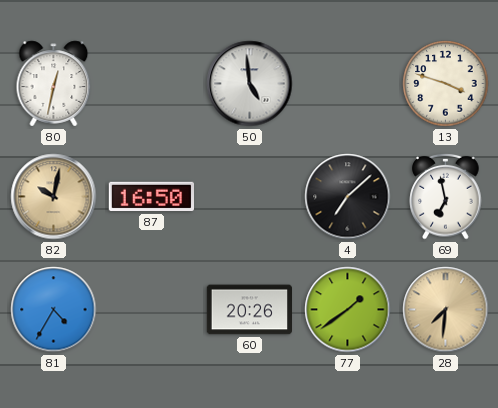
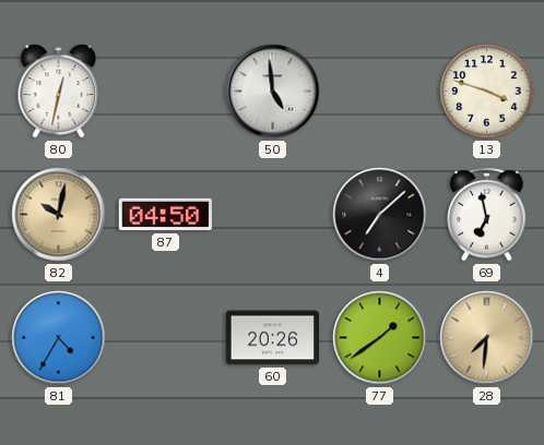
87: 16:50 -> 04:50
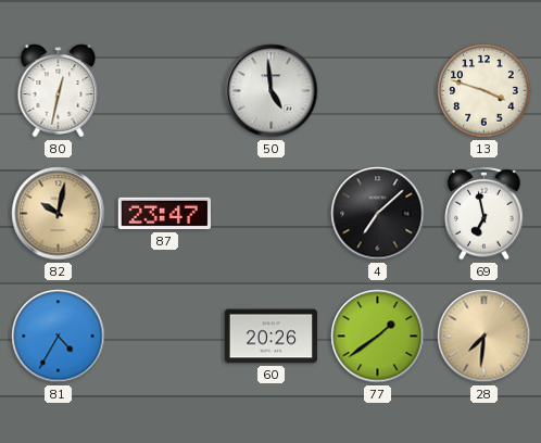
87: 04:50 -> 23:47
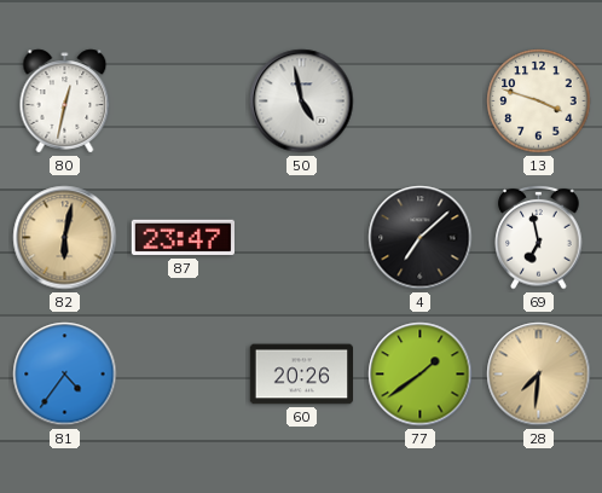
50: 4:59 -> 4:58
82: 10:02 -> 6:02
81: 4:35 -> 4:36
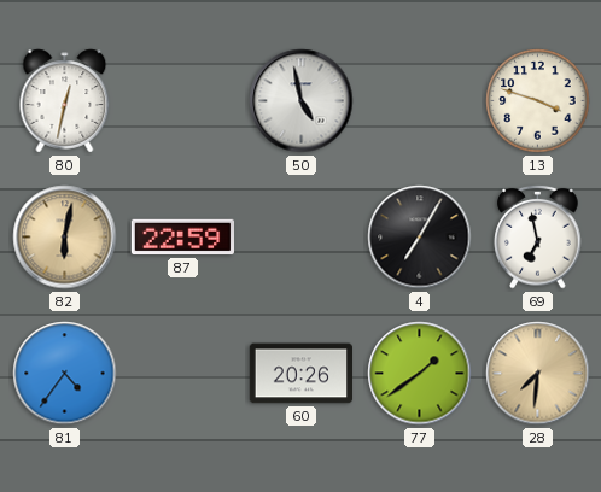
87: 23:47 -> 22:59
4: 7:08 -> 7:05
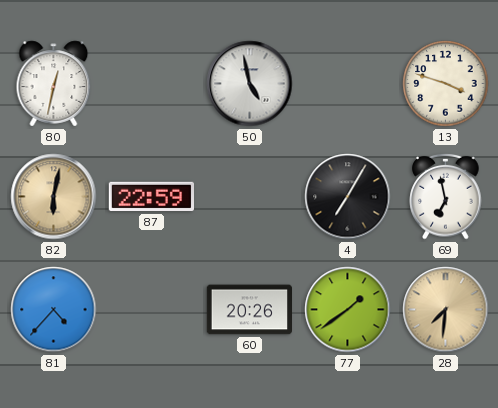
81: 4:36 -> 4:37
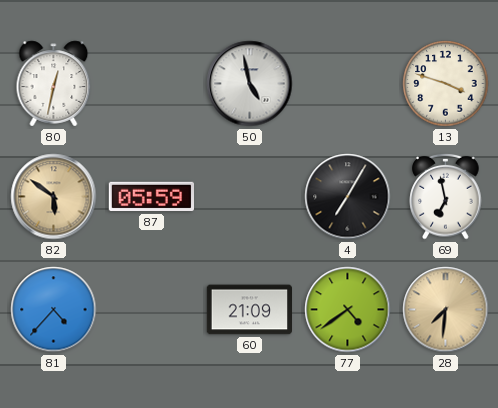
82: 6:02 -> 5:51
87: 22:59 -> 05:59
60: 20:26 -> 21:09
77: 1:39 -> 4:39
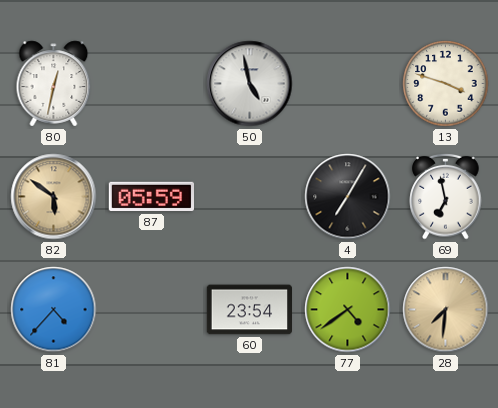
60: 21:09 -> 23:54
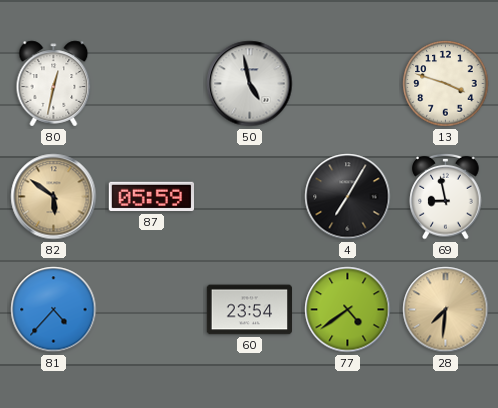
69: 6:58 -> 8:58
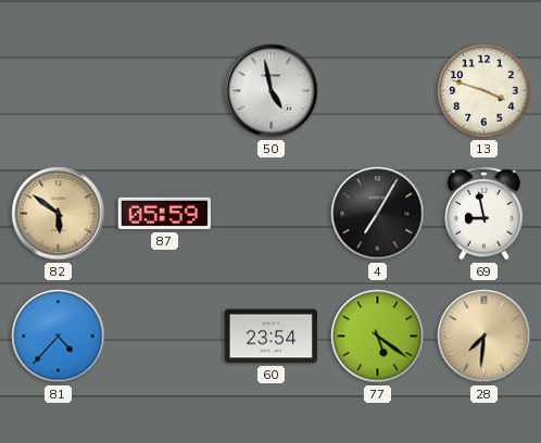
80: 12:32 -> none
77: 4:39 -> 5:21
